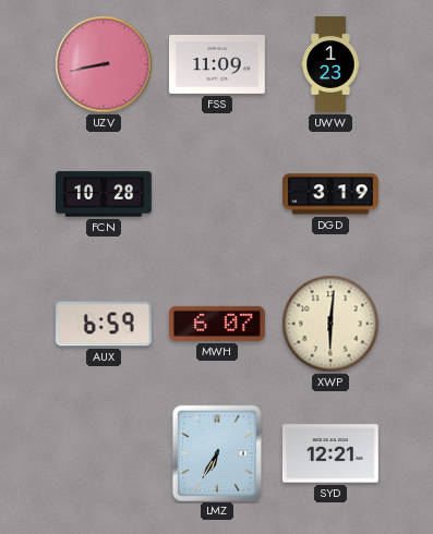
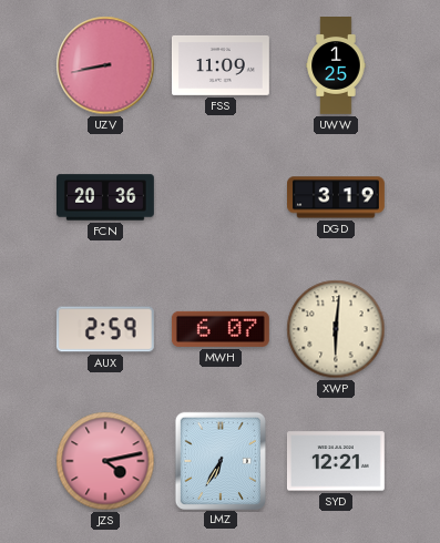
UWW: 1:23 -> 1:25
FCN: 10:28 -> 20:36
AUX: 6:59 -> 2:59
JZS: none -> 4:13
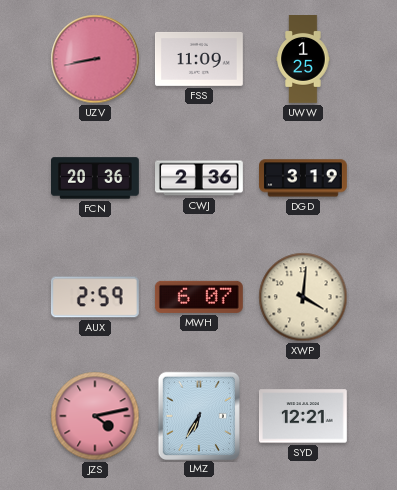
CWJ: none -> 2:36
XWP: 6:01 -> 4:01
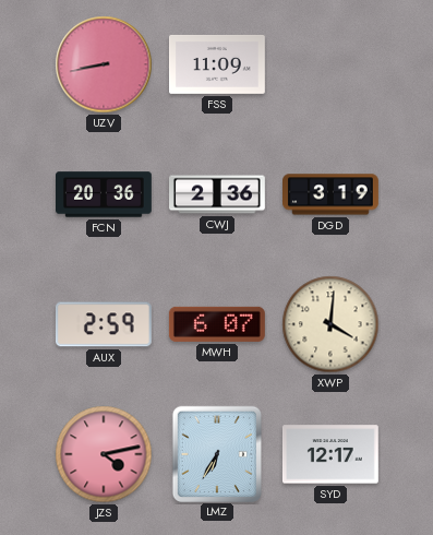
UWW: 1:25 -> none
SYD: 12:21 -> 12:17
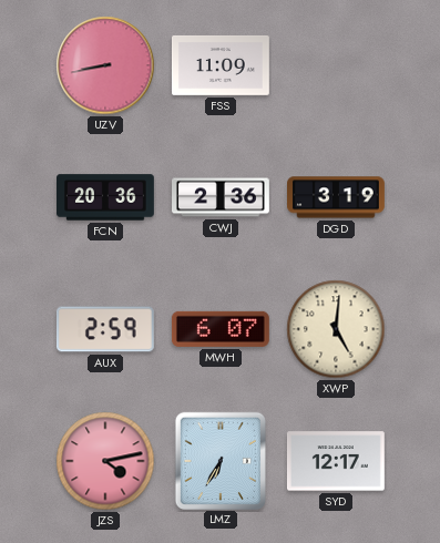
XWP: 4:01 -> 5:01
